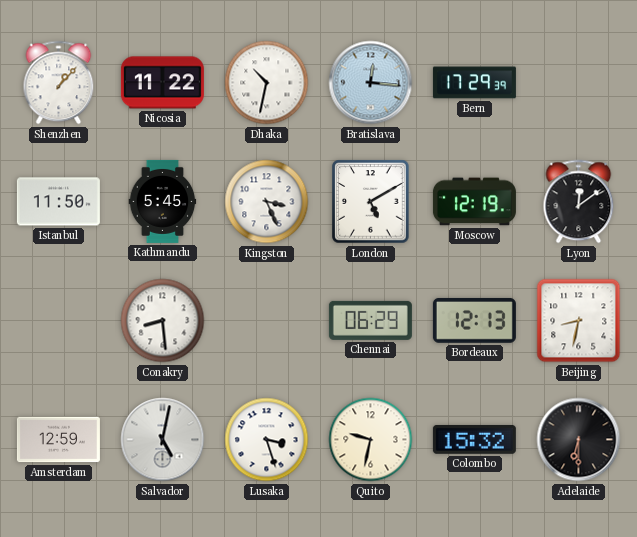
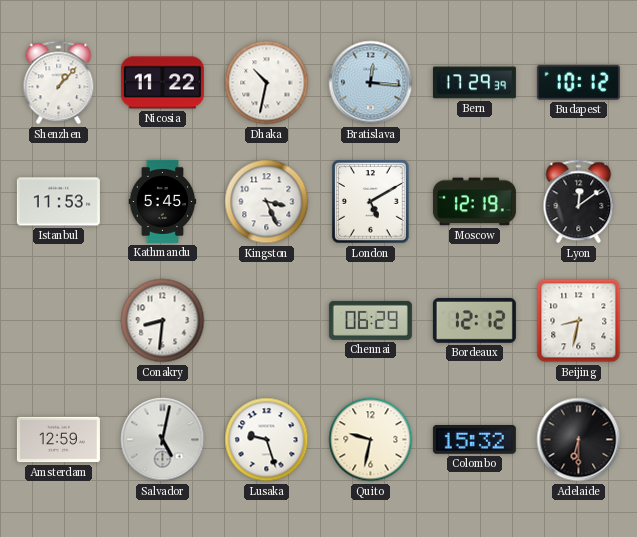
Budapest: none -> 10:12
Istanbul: 11:50 -> 11:53
Conakry: 8:29 -> 8:31
Bordeaux: 12:13 -> 12:12
Lusaka: 3:27 -> 9:27
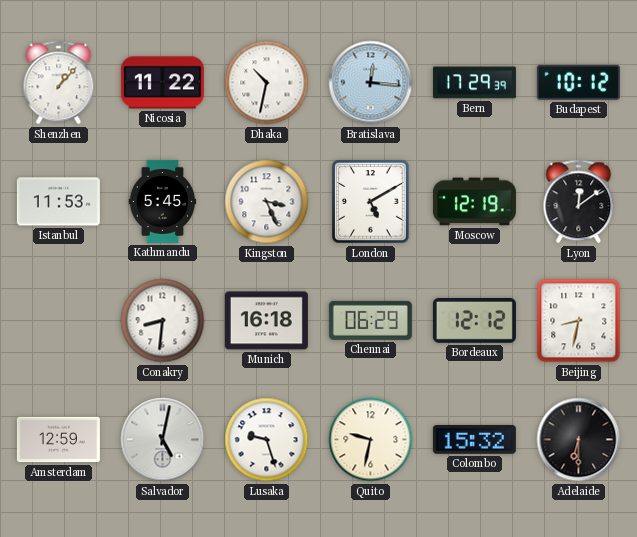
Munich: none -> 16:18
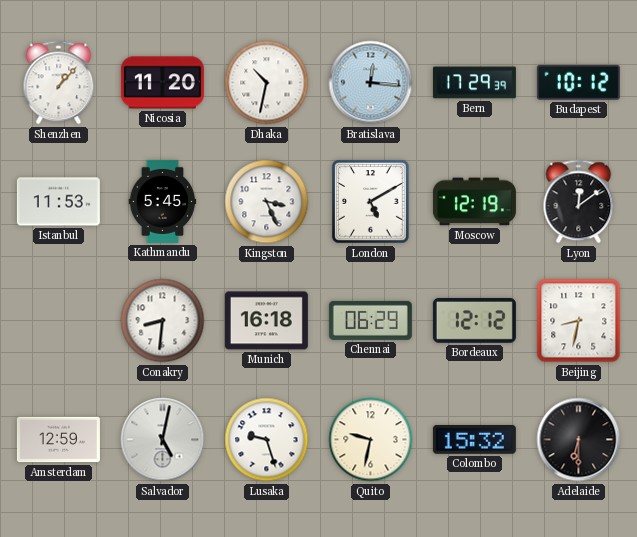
Nicosia: 11:22 -> 11:20
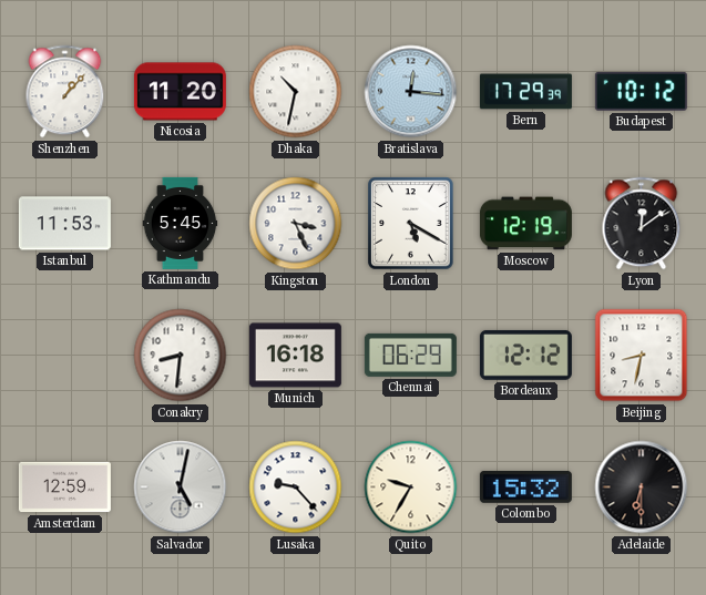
London: 5:10 -> 5:20
Lusaka: 9:27 -> 9:23
Quito: 9:32 -> 9:35
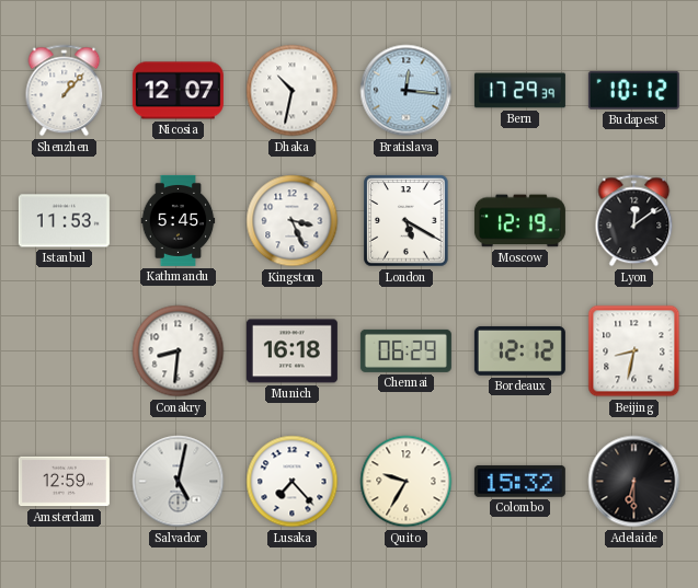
Nicosia: 11:20 -> 12:07
Lusaka: 9:23 -> 7:23
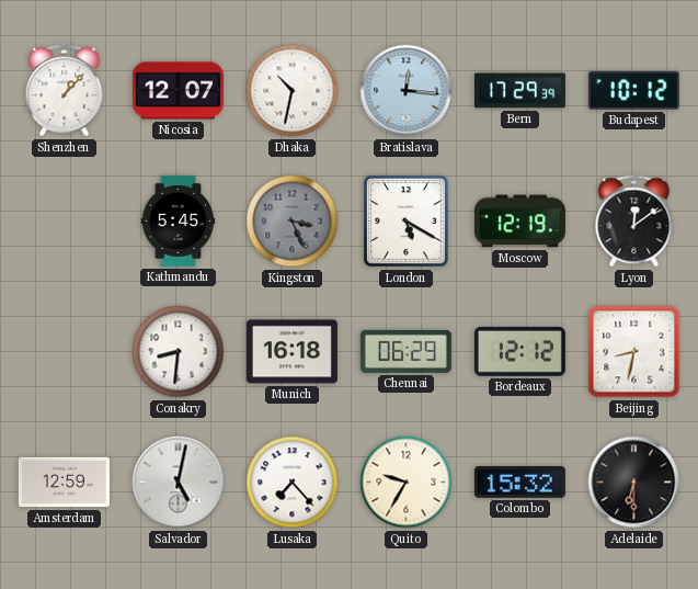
Istanbul: 11:53 -> none
Kingston dial: white -> grey
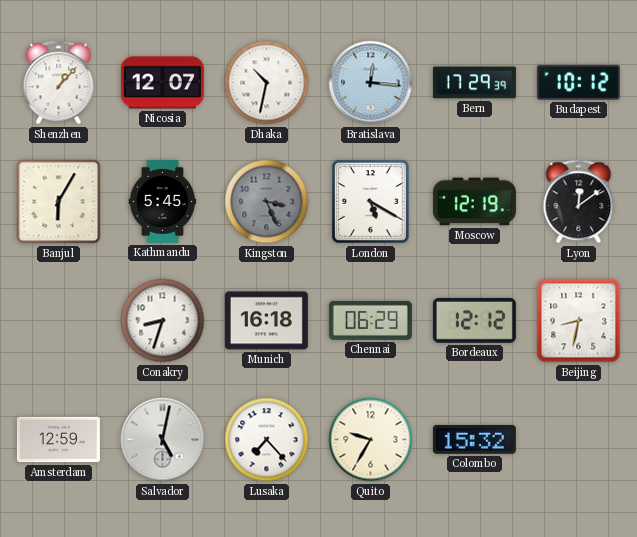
Banjul: none -> 6:05
Conakry: 8:31 -> 8:33
Adelaide: 6:30 -> none
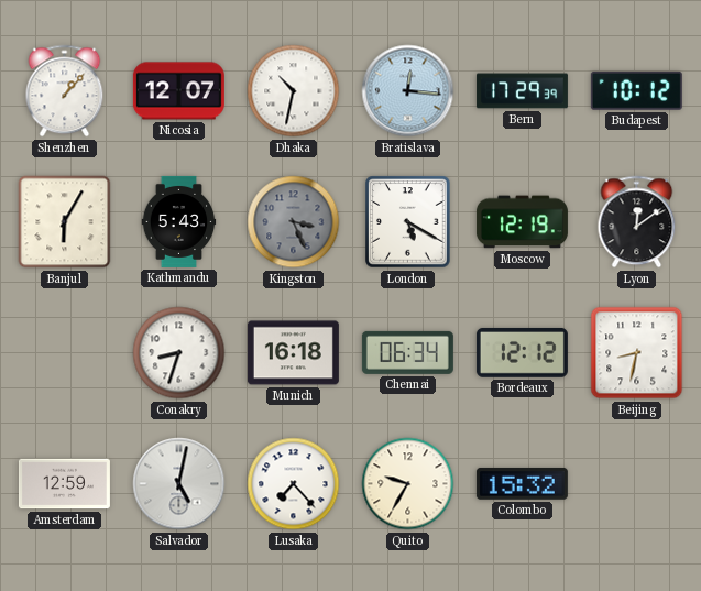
Kathmandu: 5:45 -> 5:43
Chennai: 06:29 -> 06:34
